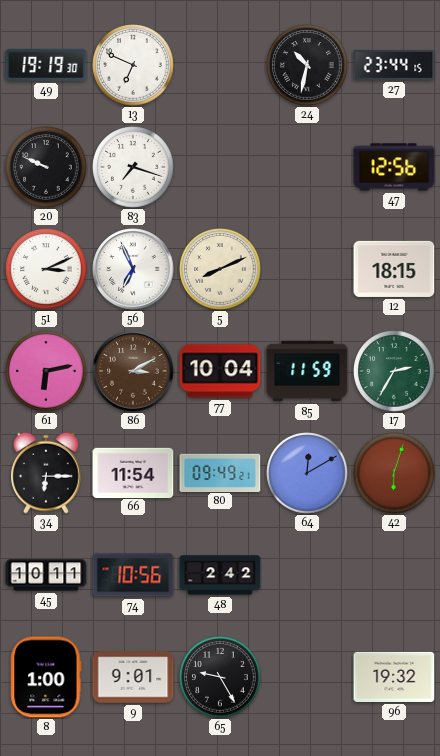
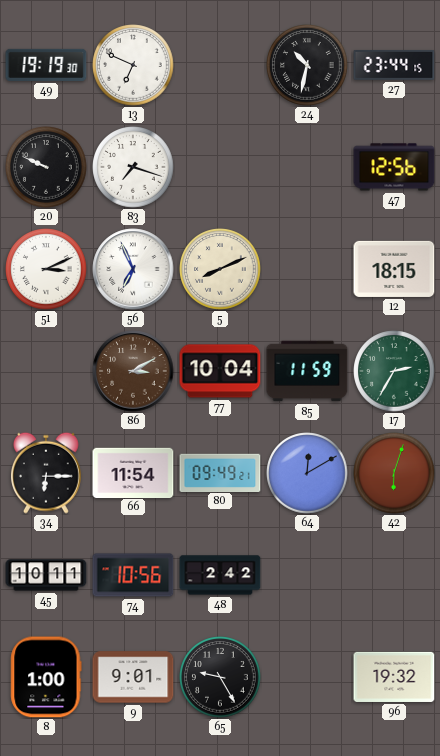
61: 6:13 -> none
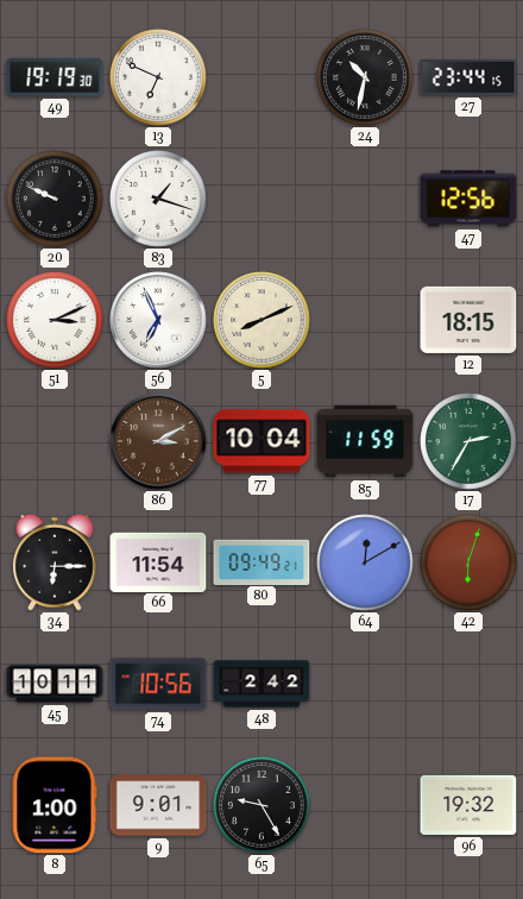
83: 7:18 -> 1:18
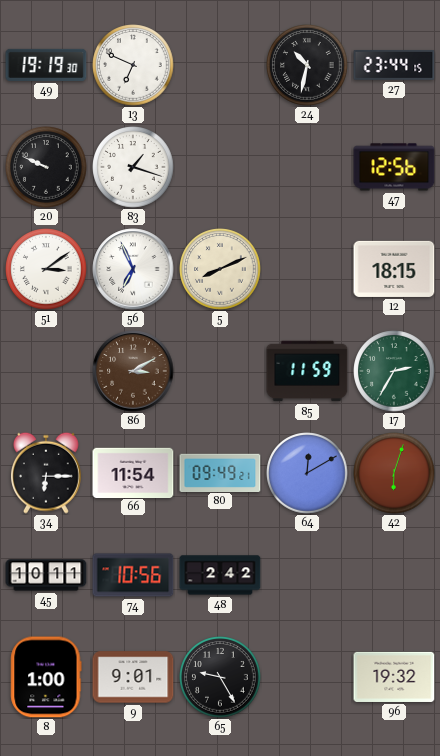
51: 3:11 -> 3:09
77: 10:04 -> none
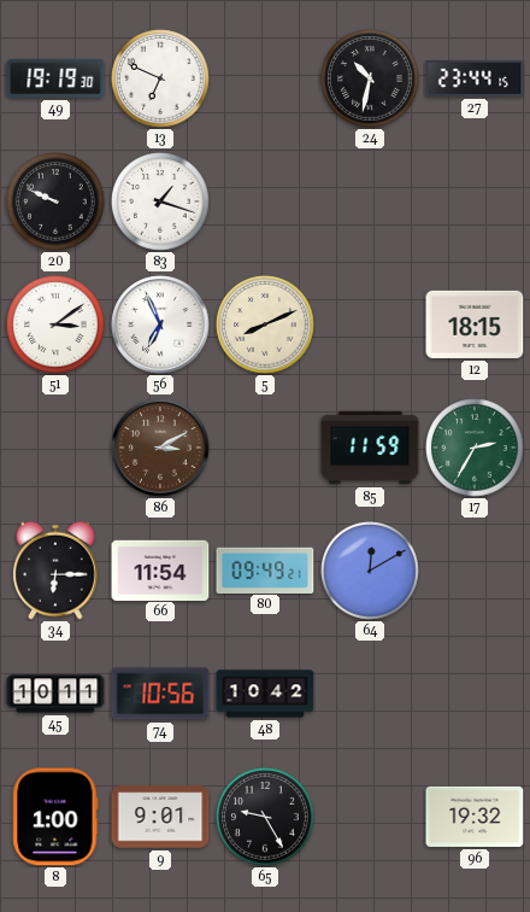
47: 12:56 -> none
42: 6:03 -> none
48: 2:42 -> 10:42
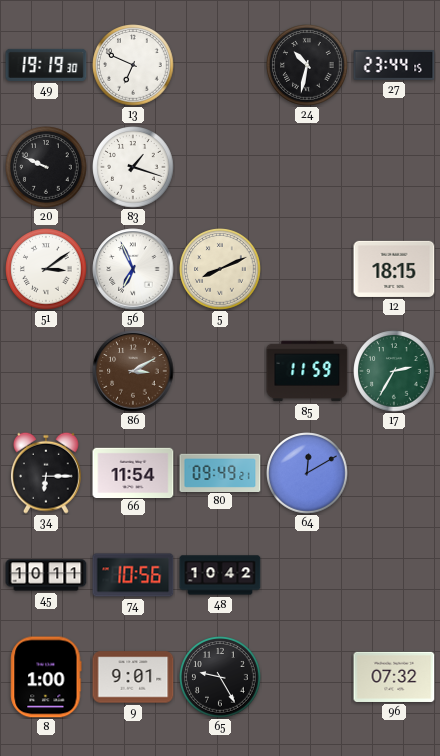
96: 19:32 -> 07:32
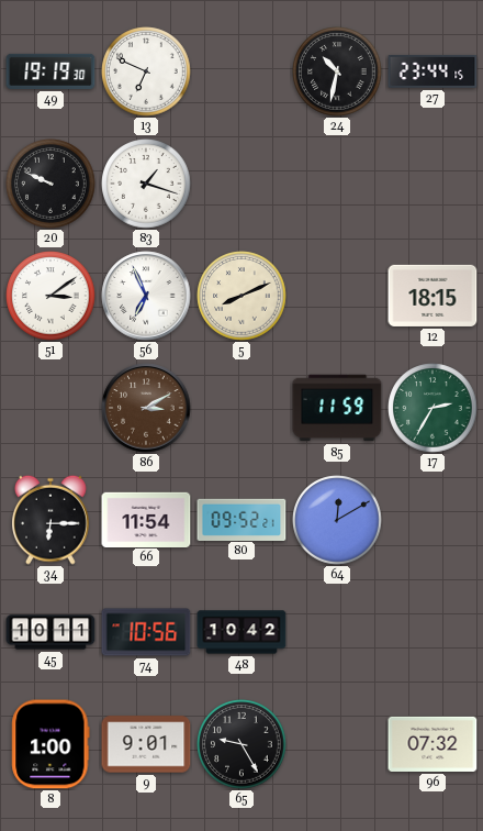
80: 09:49 -> 09:52
